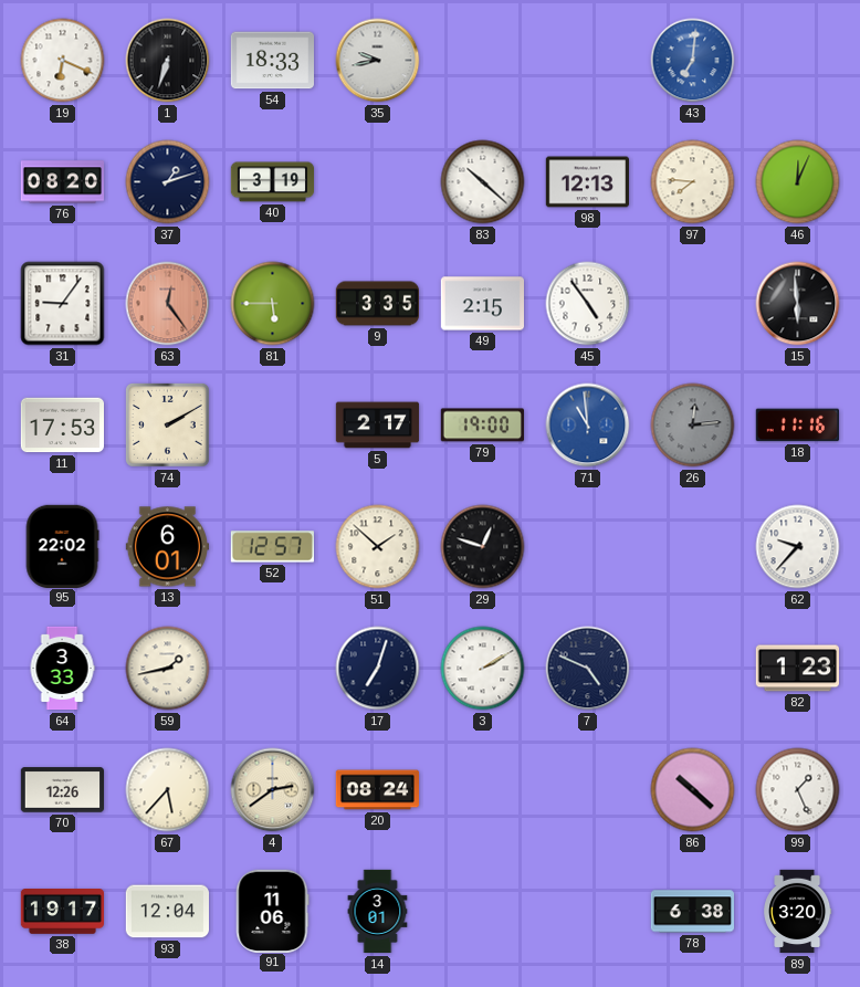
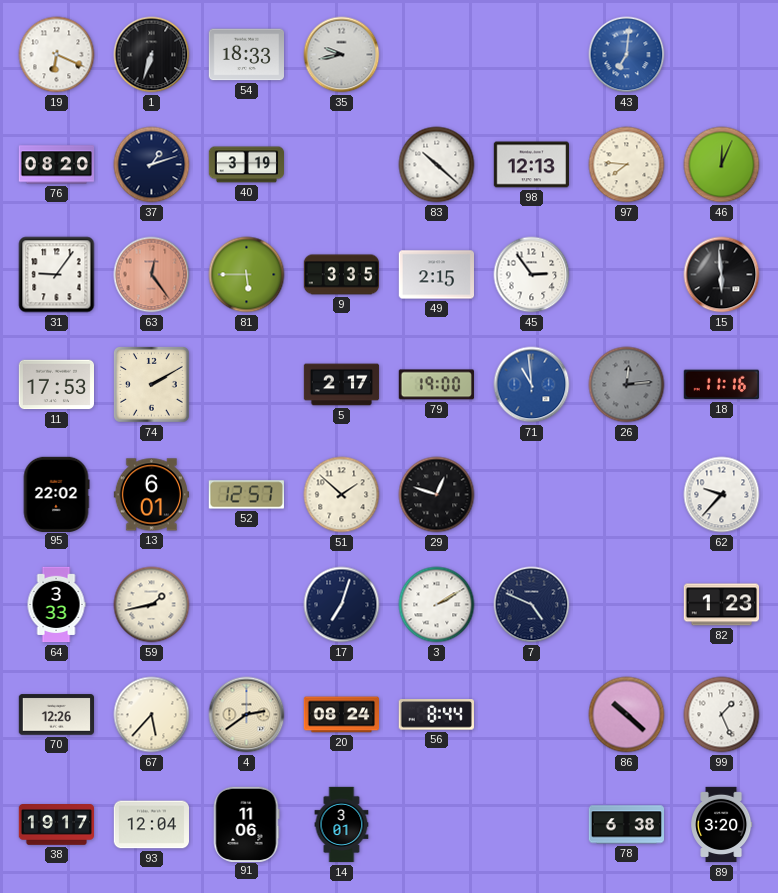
45: 4:54 -> 2:54
56: none -> 8:44
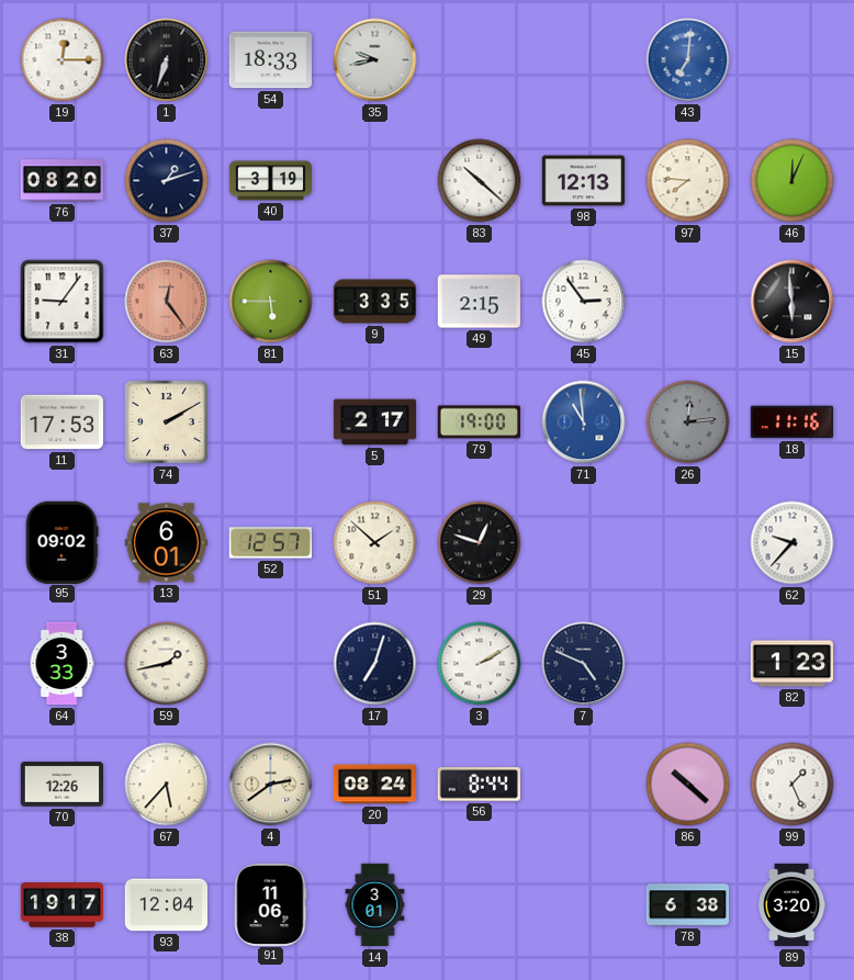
19: 6:19 -> 12:15
95: 22:02 -> 09:02
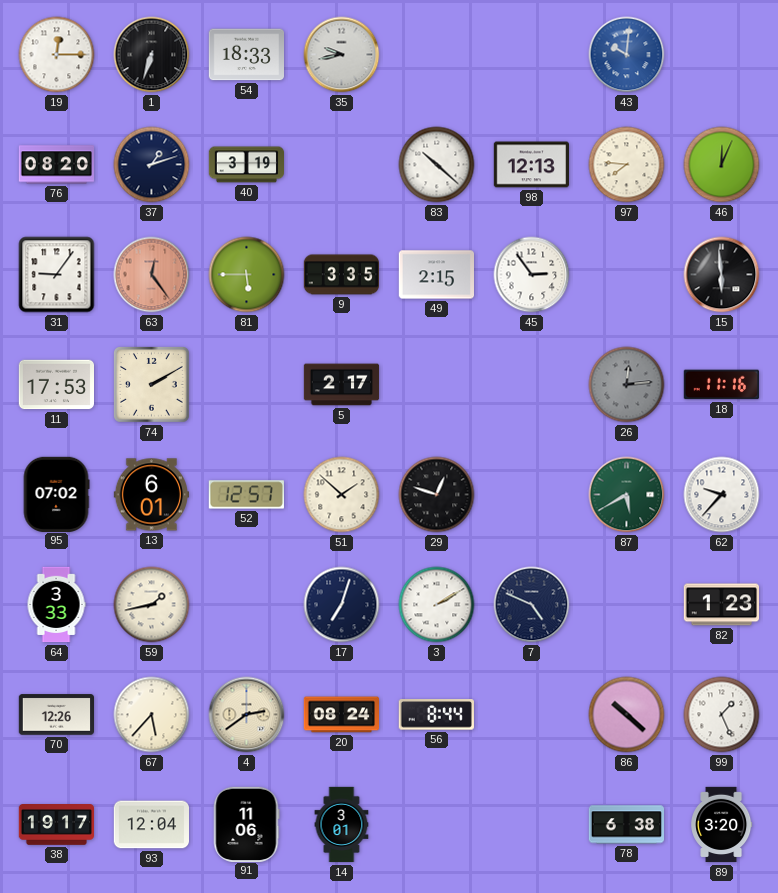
43: 7:01 -> 10:01
79: 19:00 -> none
71: 10:59 -> none
95: 09:02 -> 07:02
87: none -> 5:40
